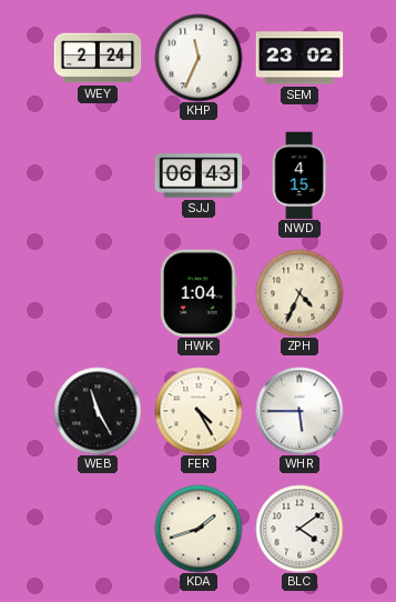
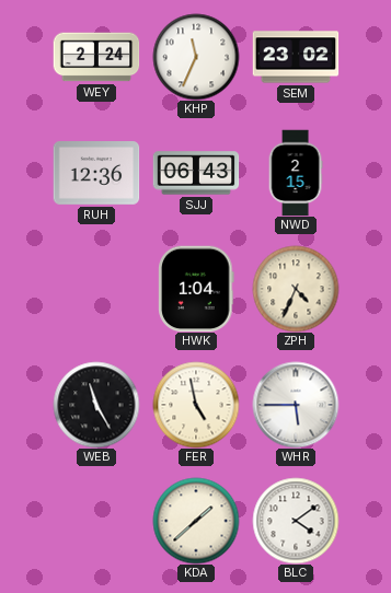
RUH: none -> 12:36
NWD: 4:15 -> 2:15
FER: 4:25 -> 4:58
KDA: 1:42 -> 1:38
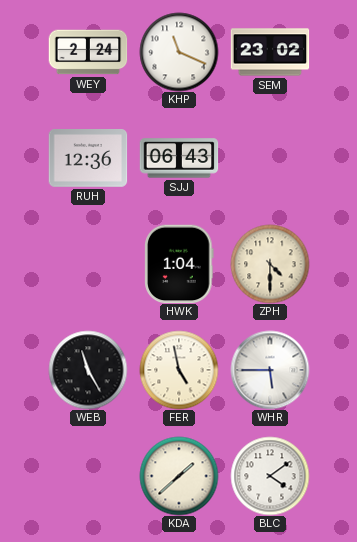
KHP: 11:34 -> 11:19
NWD: 2:15 -> none
ZPH: 4:34 -> 4:30
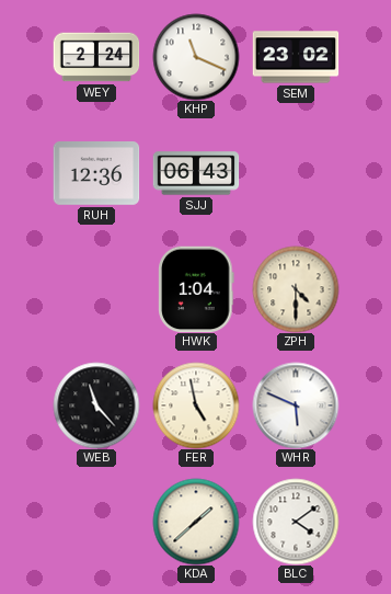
WEB: 11:25 -> 11:23
WHR: 5:45 -> 5:49
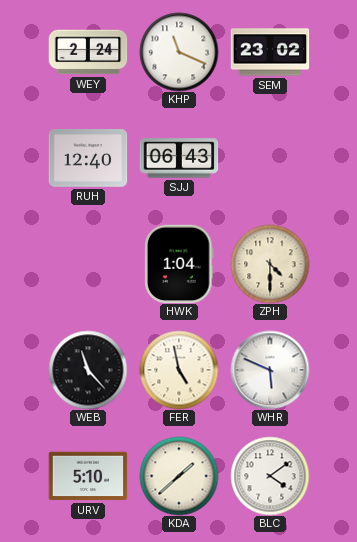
RUH: 12:36 -> 12:40
URV: none -> 5:10
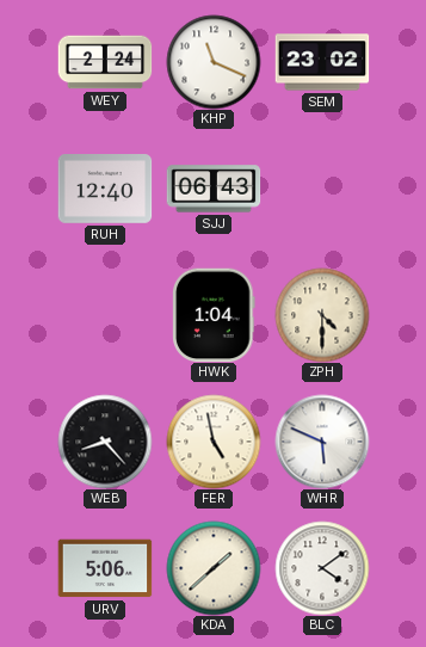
WEB: 11:23 -> 8:23
URV: 5:10 -> 5:06
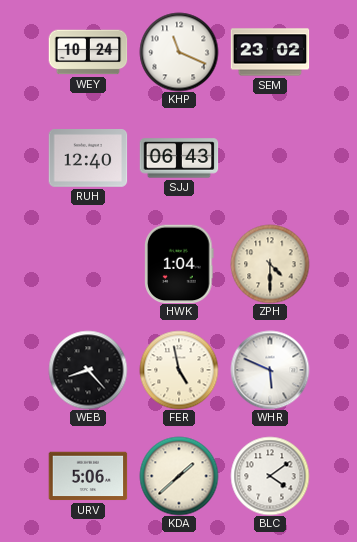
WEY: 2:24 -> 10:24
